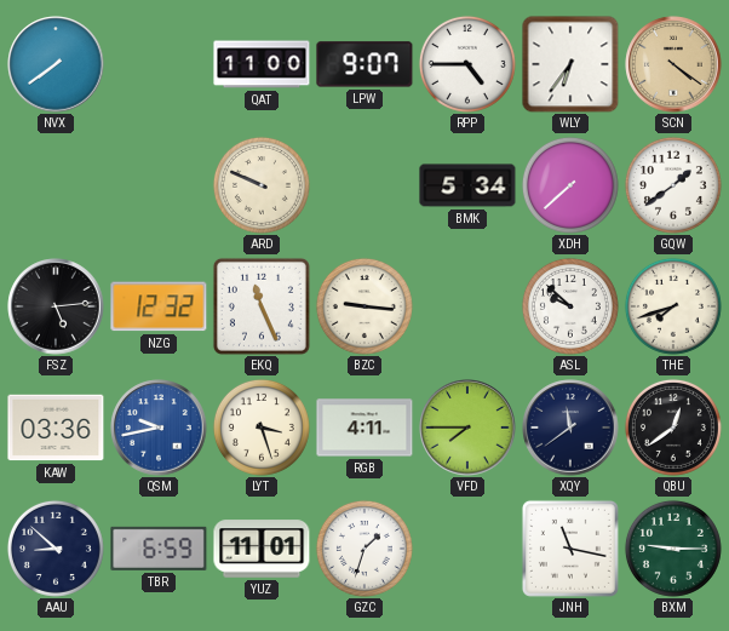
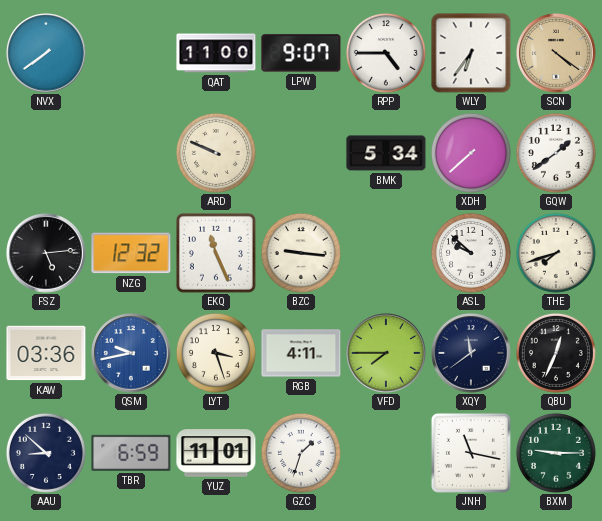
QBU: 12:39 -> 12:34
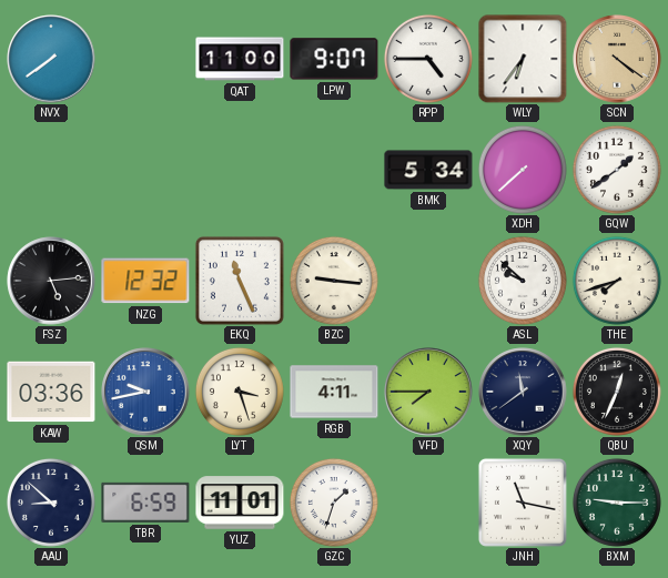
ARD: 9:49 -> none
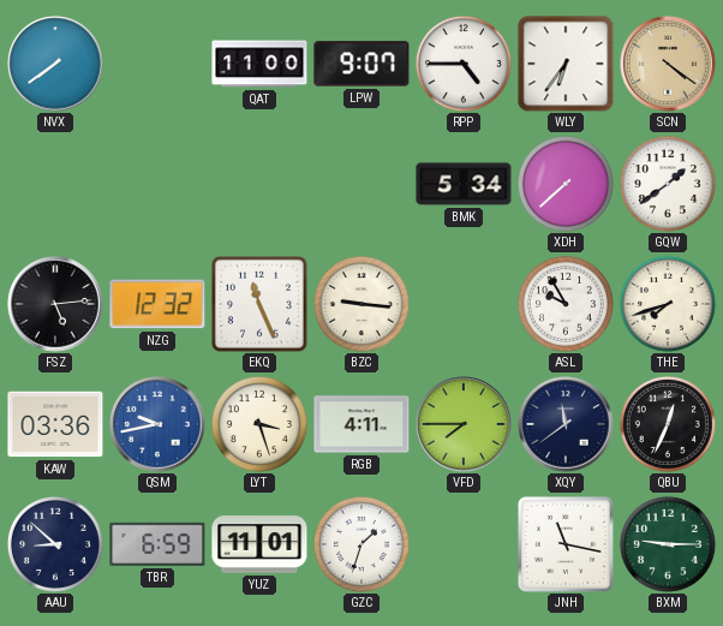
ASL: 9:52 -> 9:55
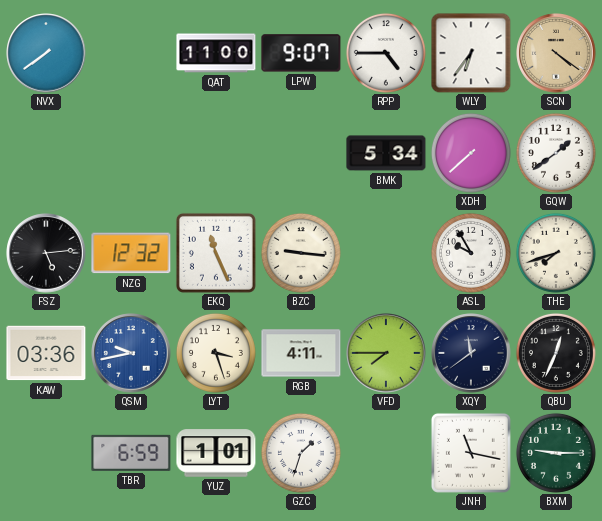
AAU: 8:52 -> none
YUZ: 11:01 -> 1:01
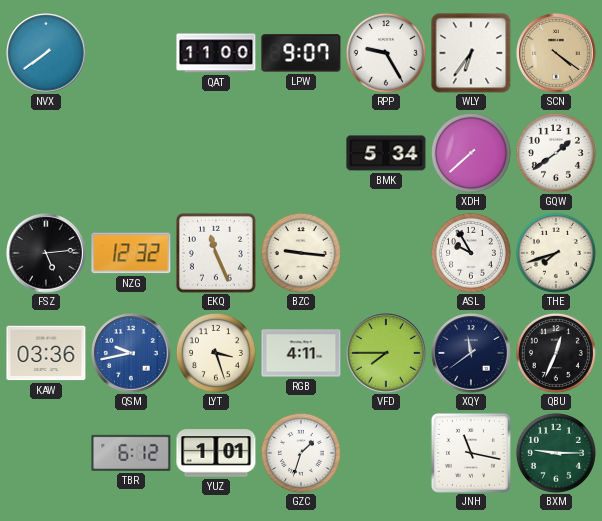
RPP: 4:45 -> 9:25
TBR: 6:59 -> 6:12
